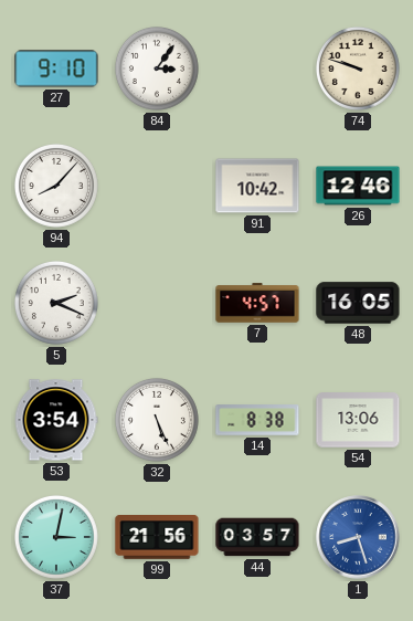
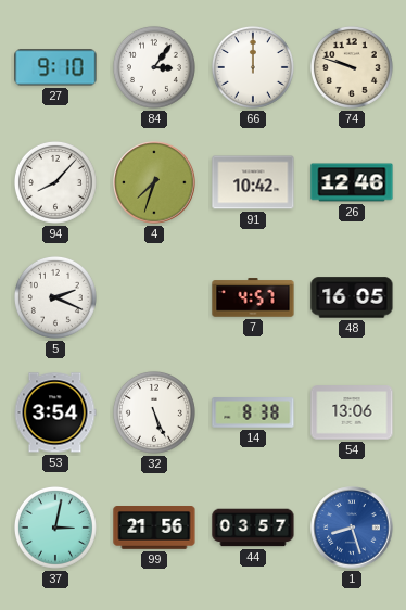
66: none -> 12:00
4: none -> 7:33
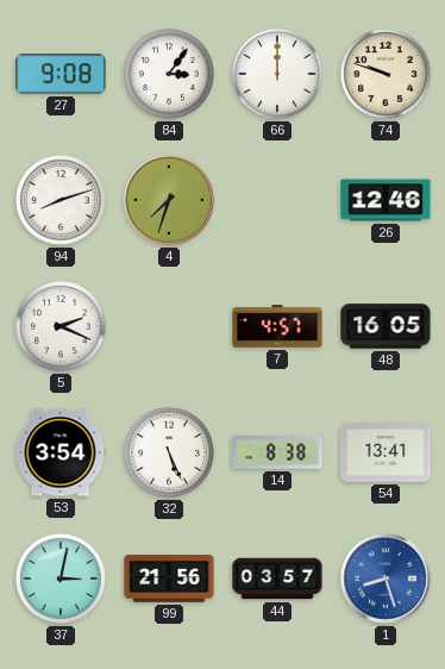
27: 9:10 -> 9:08
94: 8:07 -> 8:12
91: 10:42 -> none
54: 13:06 -> 13:41
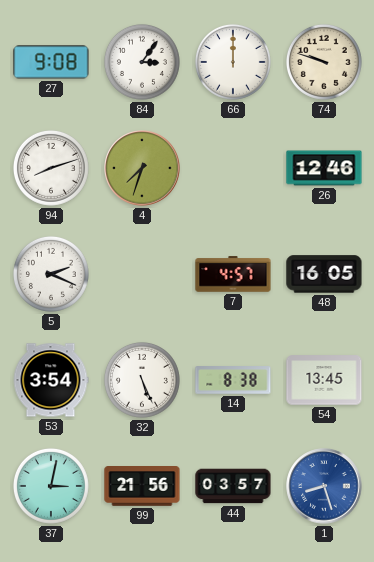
54: 13:41 -> 13:45
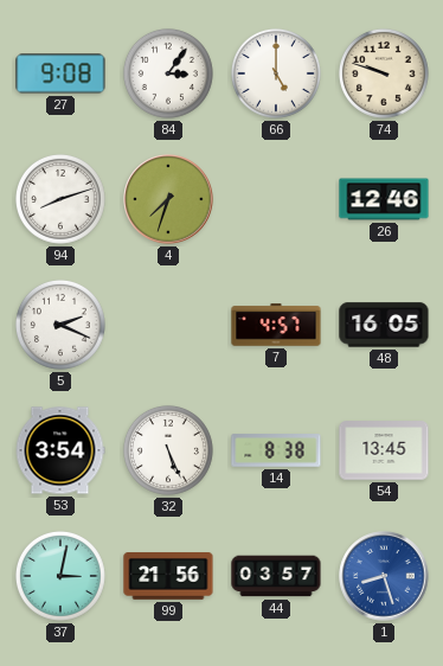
66: 12:00 -> 5:00
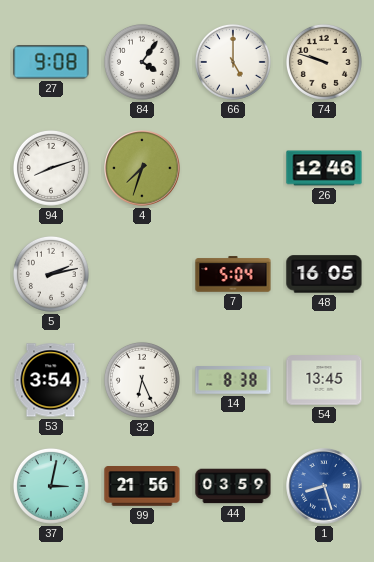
84: 3:06 -> 4:06
5: 2:19 -> 2:13
7: 4:57 -> 5:04
32: 5:26 -> 6:26
44: 03:57 -> 03:59
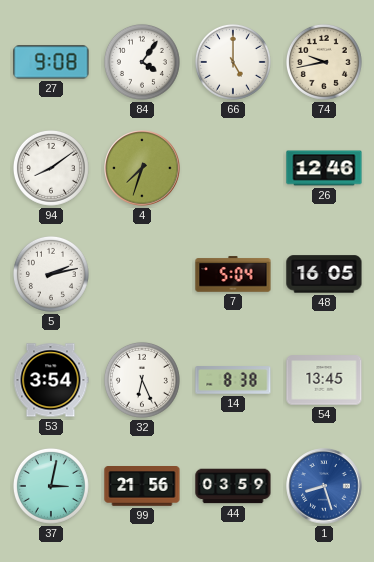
74: 9:48 -> 9:43
94: 8:12 -> 8:09
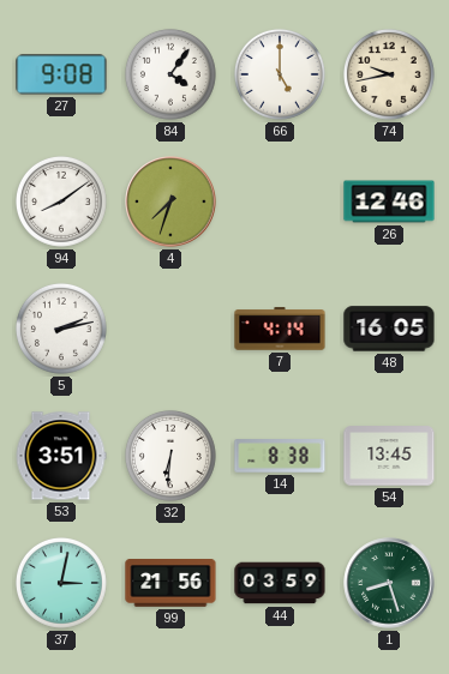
7: 5:04 -> 4:14
53: 3:54 -> 3:51
32: 6:26 -> 6:31
1 dial: blue -> green
